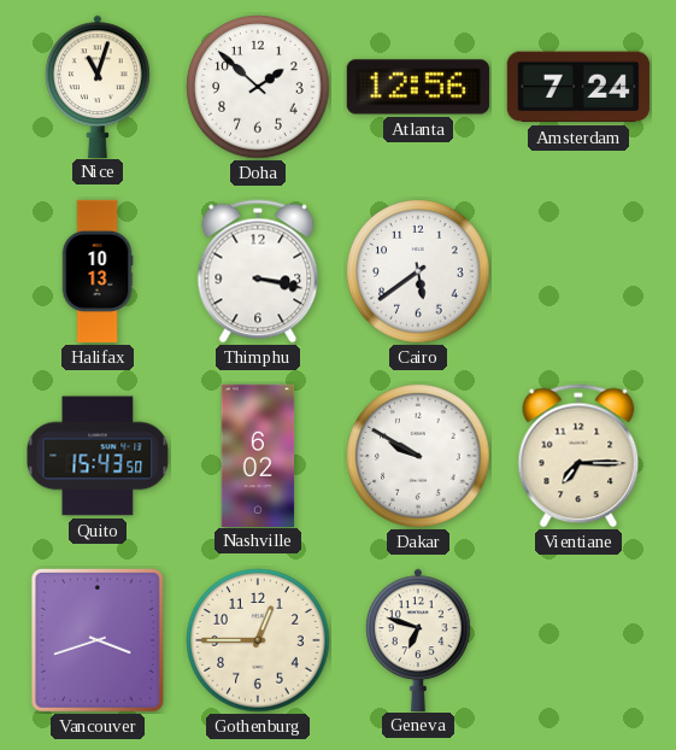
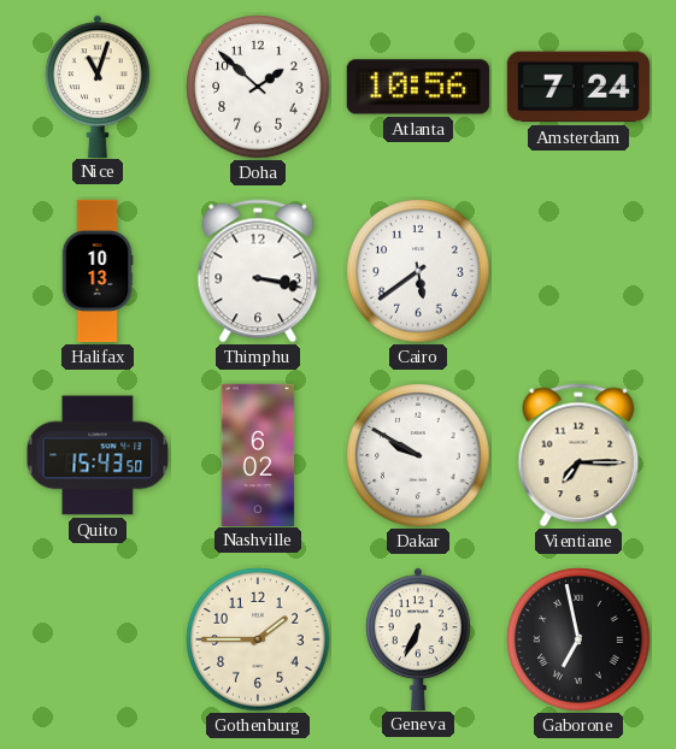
Atlanta: 12:56 -> 10:56
Vancouver: 3:42 -> none
Gothenburg: 12:45 -> 1:45
Geneva: 6:48 -> 6:34
Gaborone: none -> 6:58
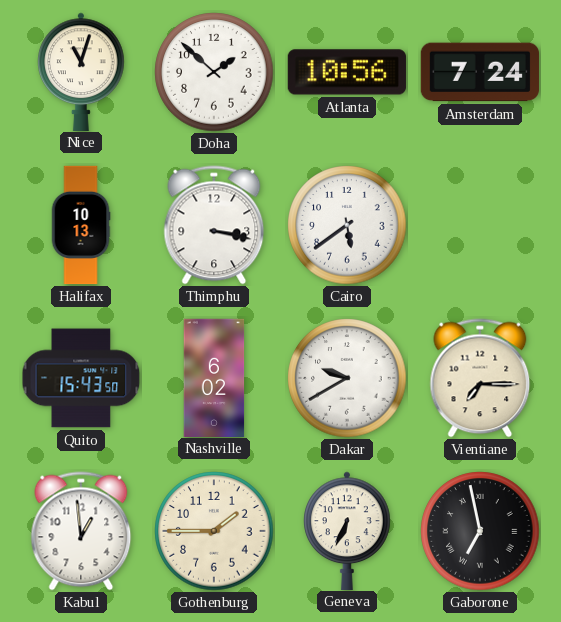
Dakar: 9:50 -> 9:40
Kabul: none -> 12:59
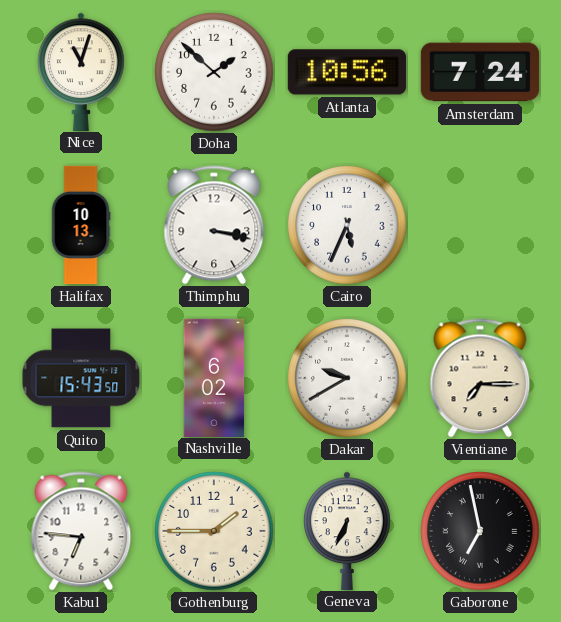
Cairo: 5:39 -> 5:34
Kabul: 12:59 -> 6:46
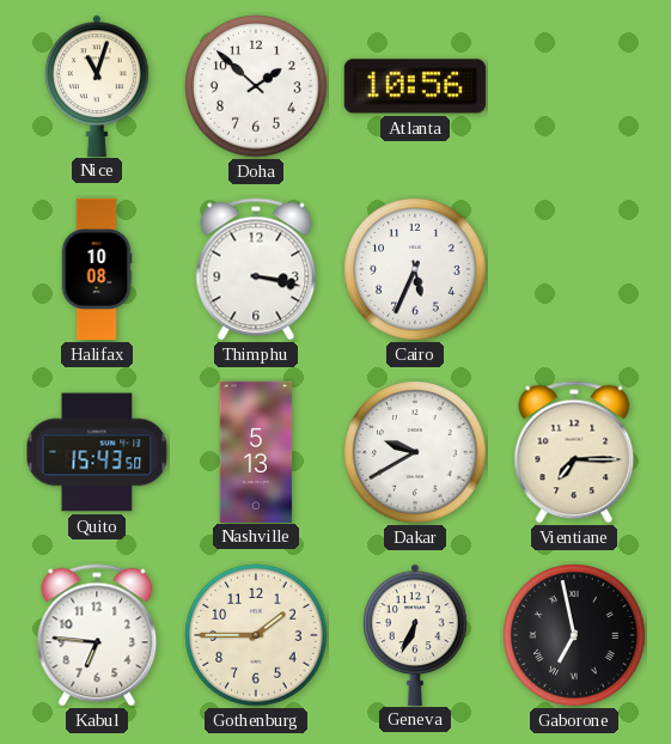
Amsterdam: 7:24 -> none
Halifax: 10:13 -> 10:08
Nashville: 6:02 -> 5:13
